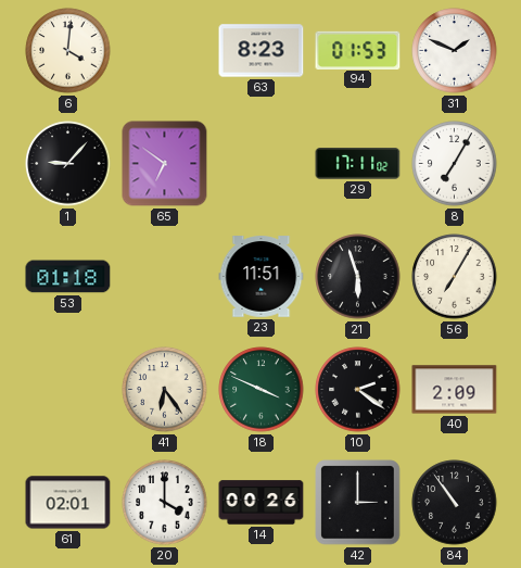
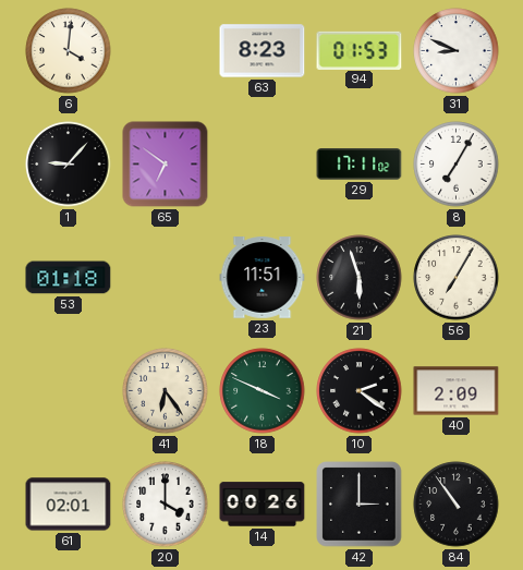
31: 1:49 -> 8:49
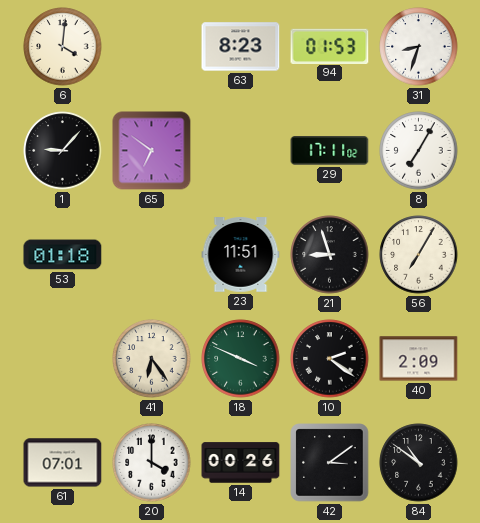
31: 8:49 -> 8:33
21: 5:57 -> 8:57
61: 02:01 -> 07:01
42: 3:00 -> 3:09
84: 10:54 -> 10:51
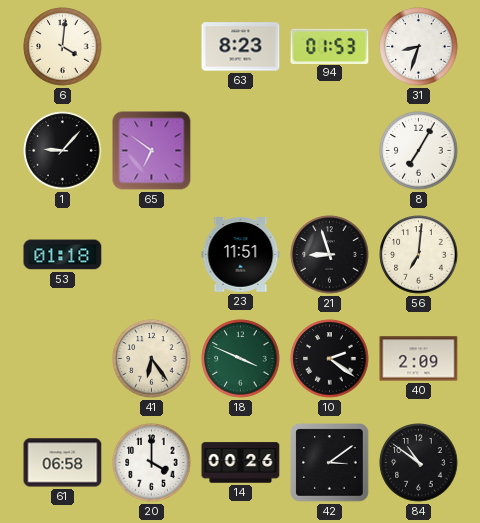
29: 17:11 -> none
56: 7:05 -> 7:01
61: 07:01 -> 06:58
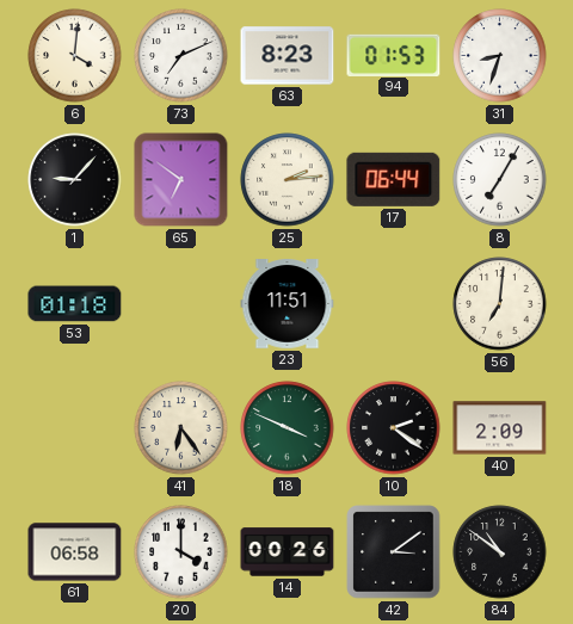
73: none -> 7:11
25: none -> 2:14
17: none -> 06:44
21: 8:57 -> none
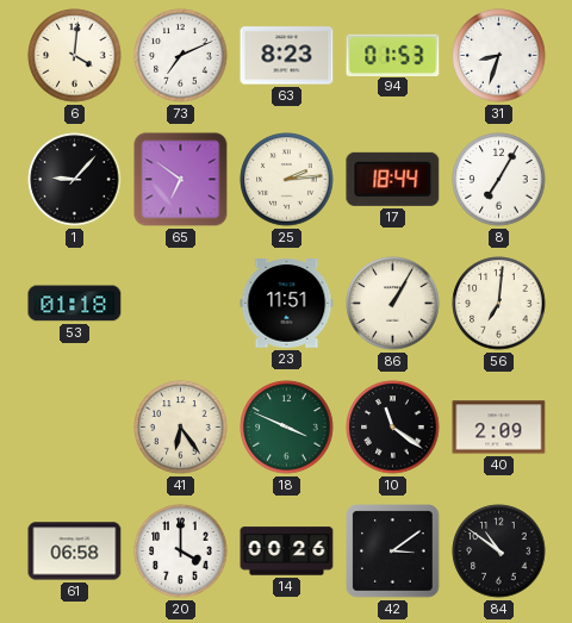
17: 06:44 -> 18:44
86: none -> 1:05
10: 2:21 -> 11:21
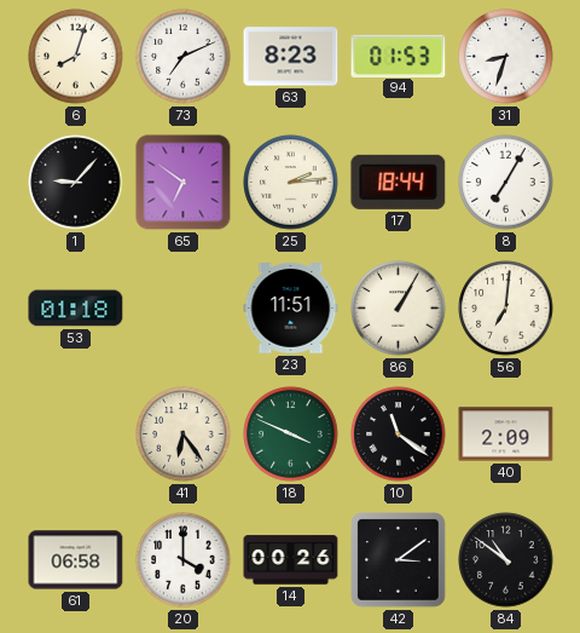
6: 4:01 -> 8:03
